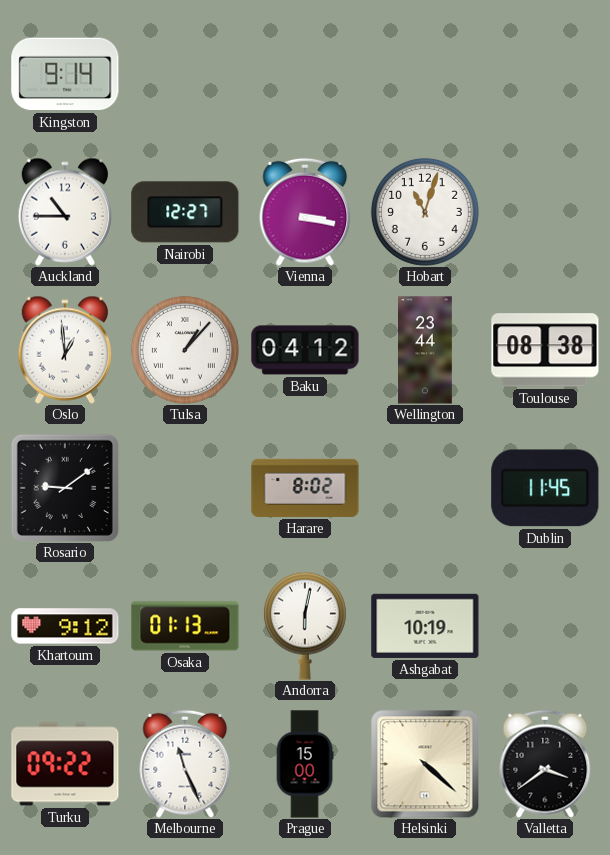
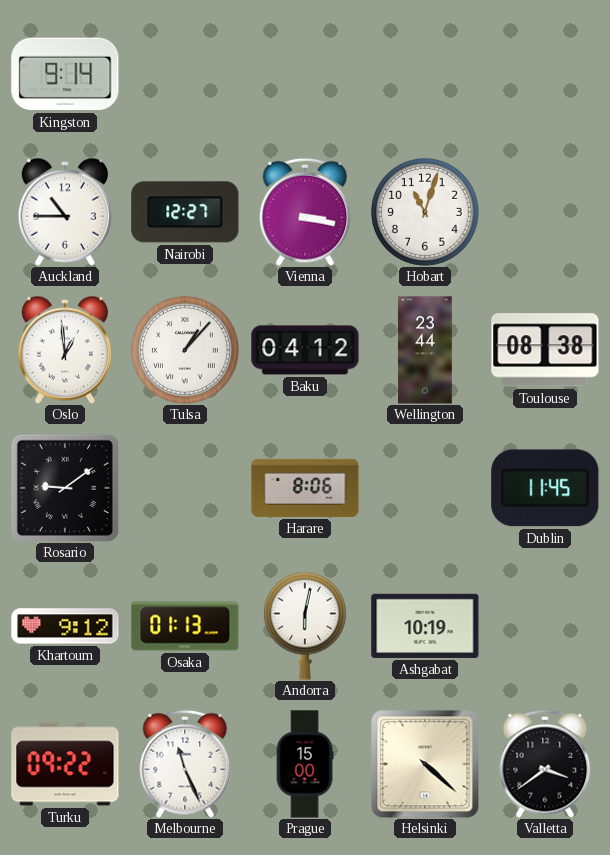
Harare: 8:02 -> 8:06
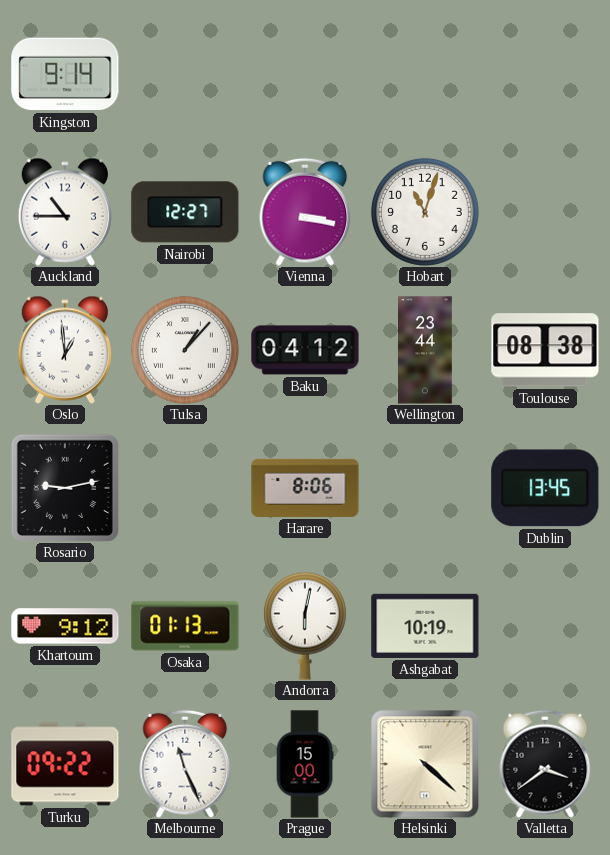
Rosario: 9:09 -> 9:13
Dublin: 11:45 -> 13:45
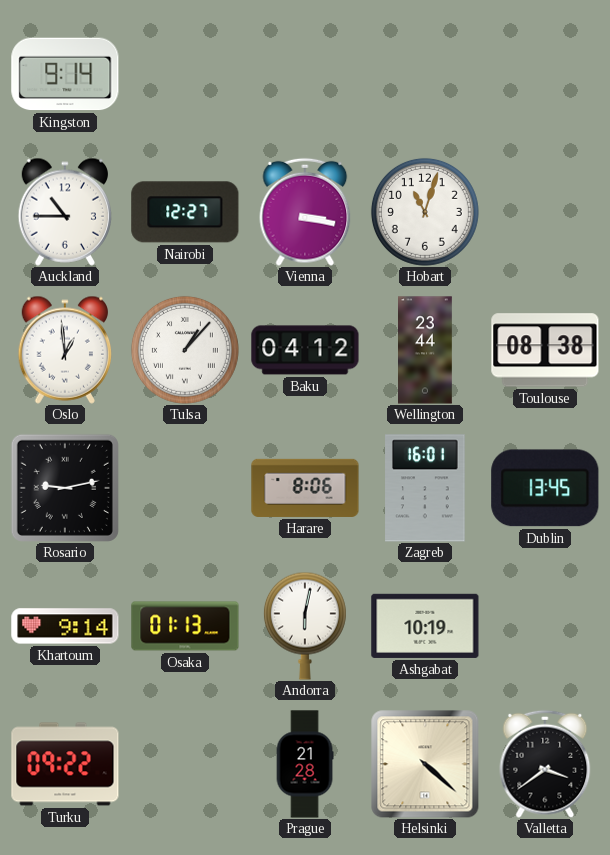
Zagreb: none -> 16:01
Khartoum: 9:12 -> 9:14
Melbourne: 11:26 -> none
Prague: 15:00 -> 21:28
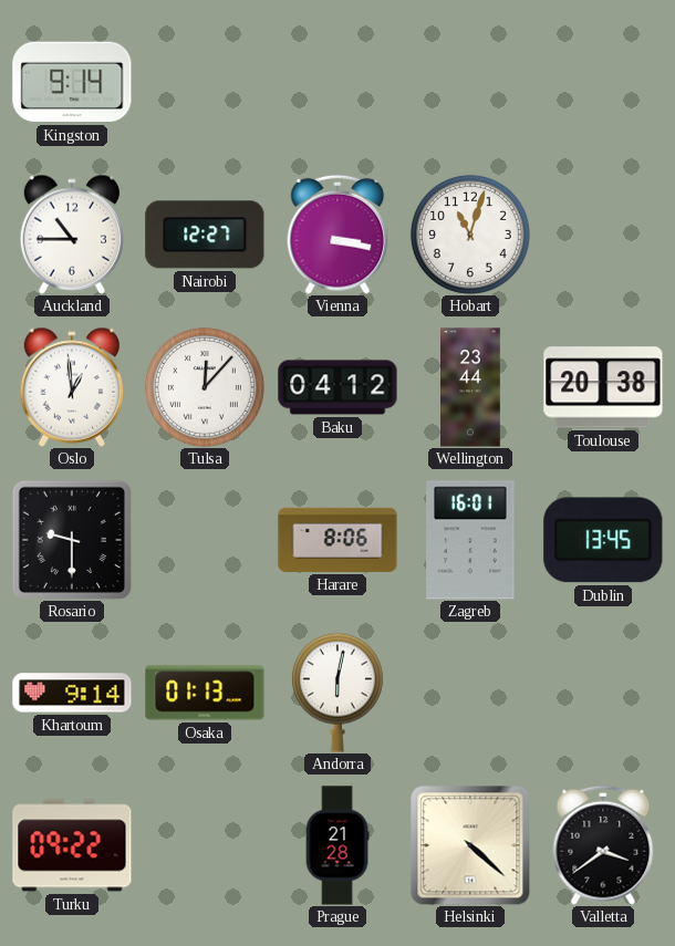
Tulsa: 1:07 -> 12:07
Toulouse: 08:38 -> 20:38
Rosario: 9:13 -> 9:30
Ashgabat: 10:19 -> none
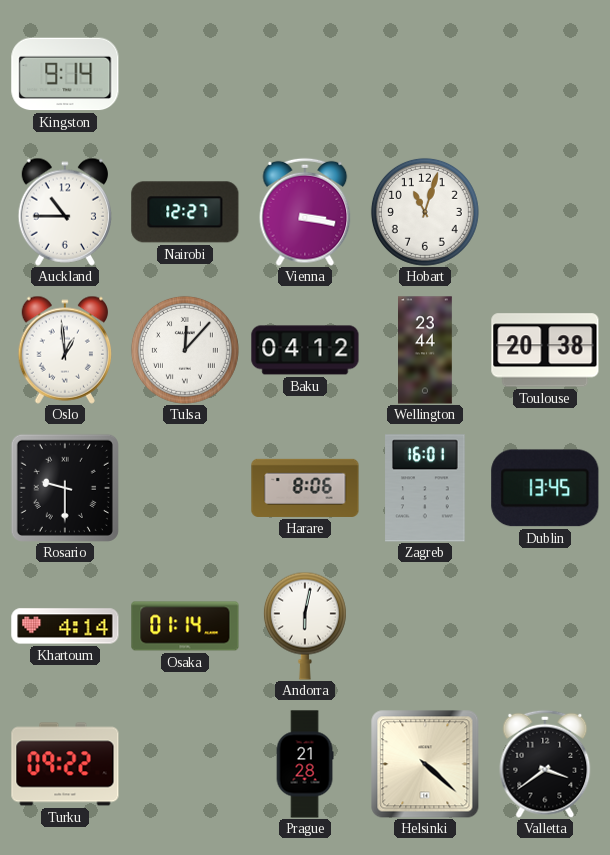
Khartoum: 9:14 -> 4:14
Osaka: 01:13 -> 01:14
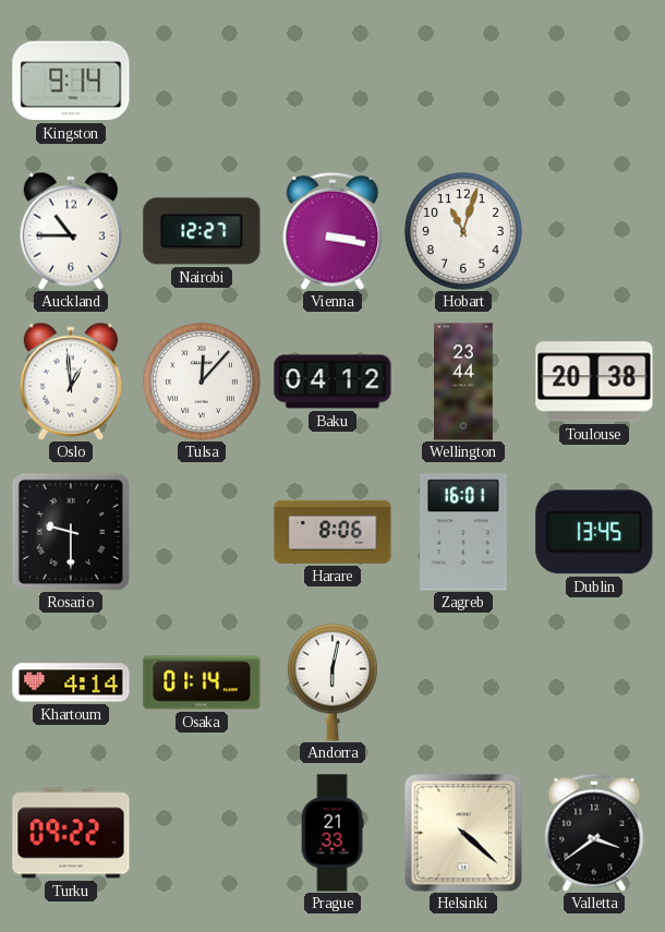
Prague: 21:28 -> 21:33
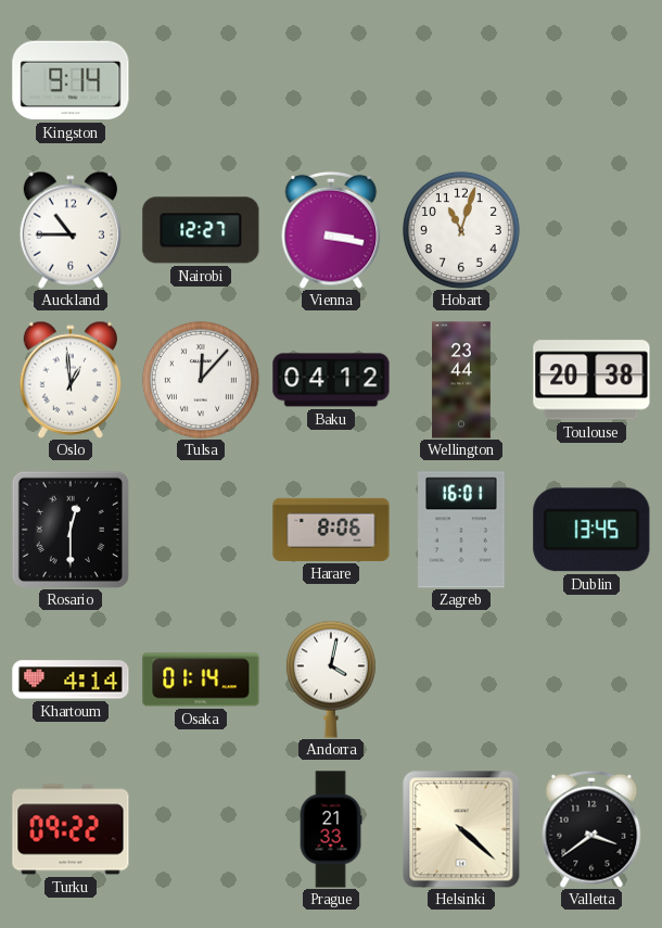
Rosario: 9:30 -> 12:30
Andorra: 6:02 -> 4:02
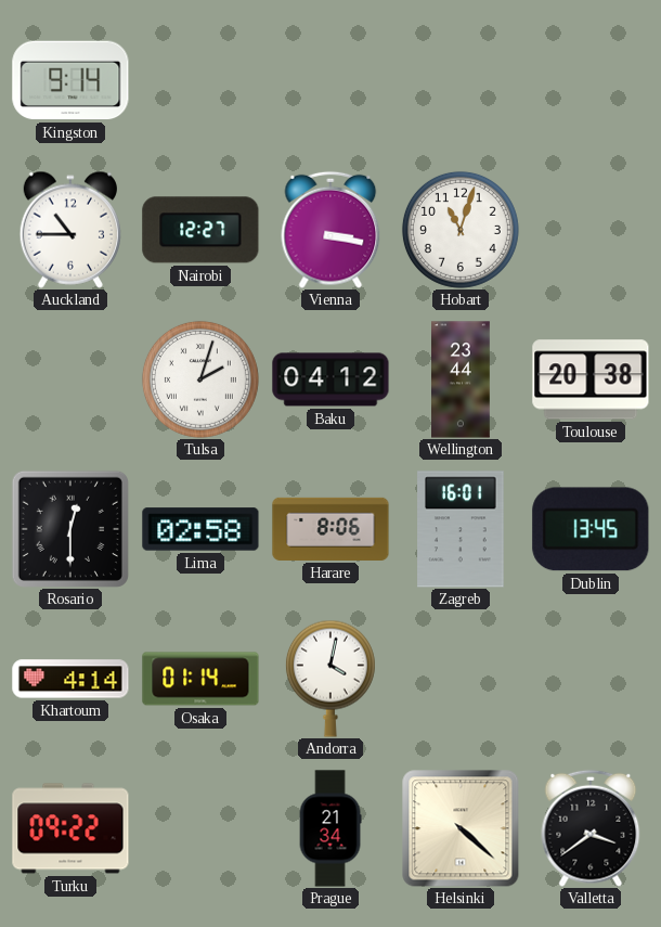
Oslo: 12:59 -> none
Tulsa: 12:07 -> 2:03
Lima: none -> 02:58
Prague: 21:33 -> 21:34
